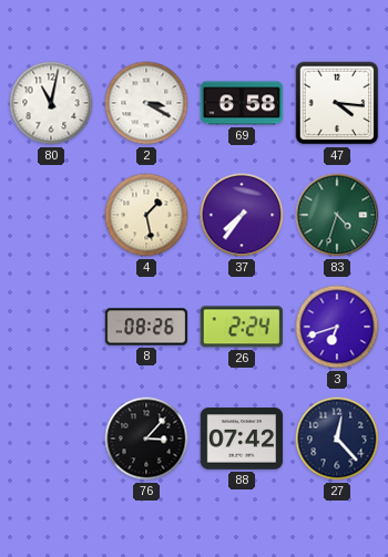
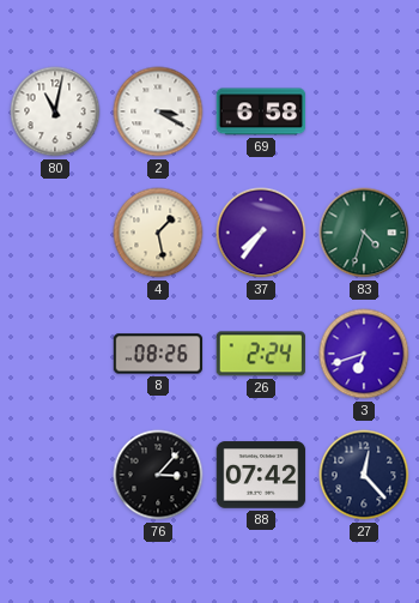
47: 4:16 -> none
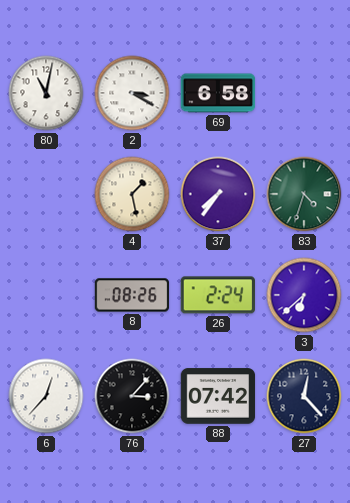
3: 6:42 -> 6:38
6: none -> 12:37
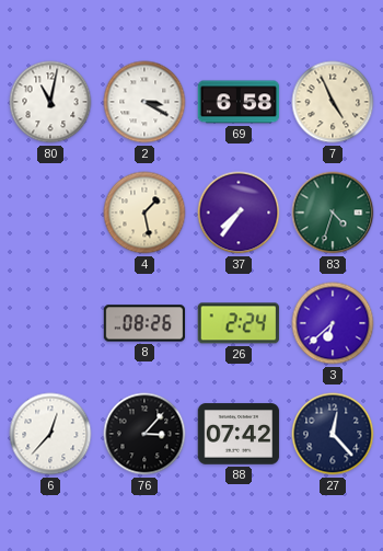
7: none -> 4:56
